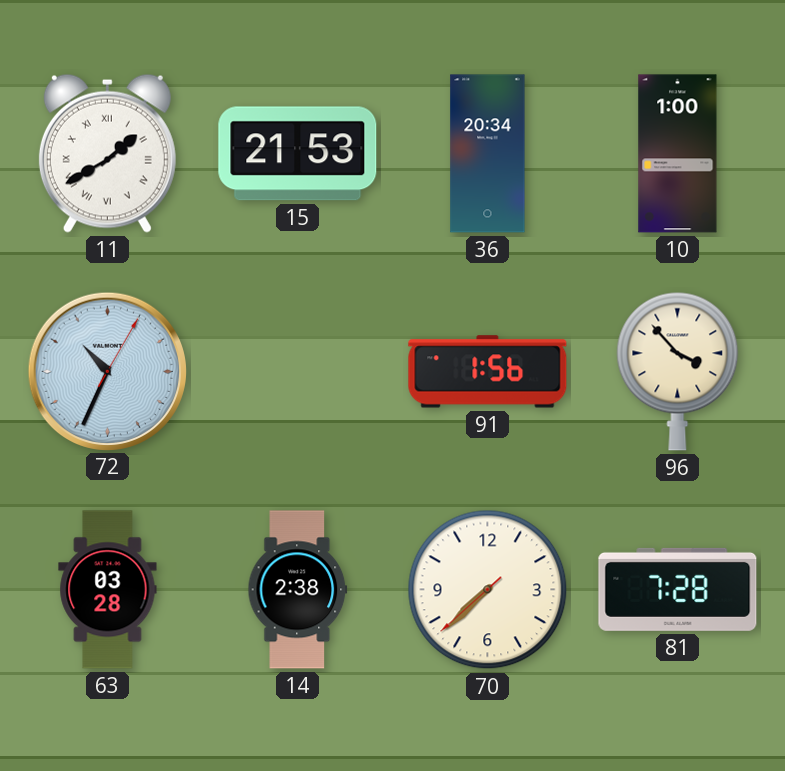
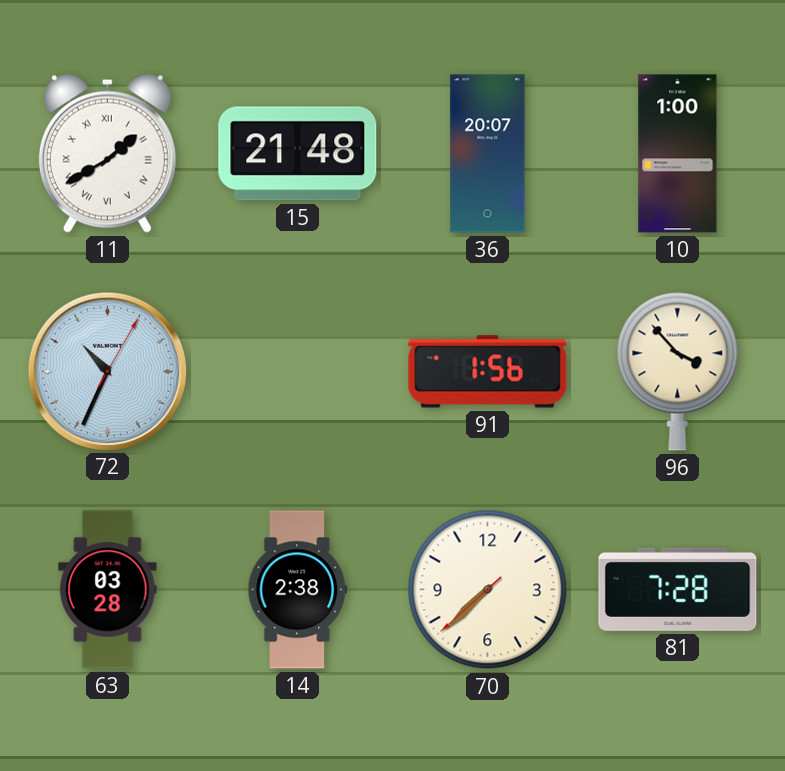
15: 21:53 -> 21:48
36: 20:34 -> 20:07
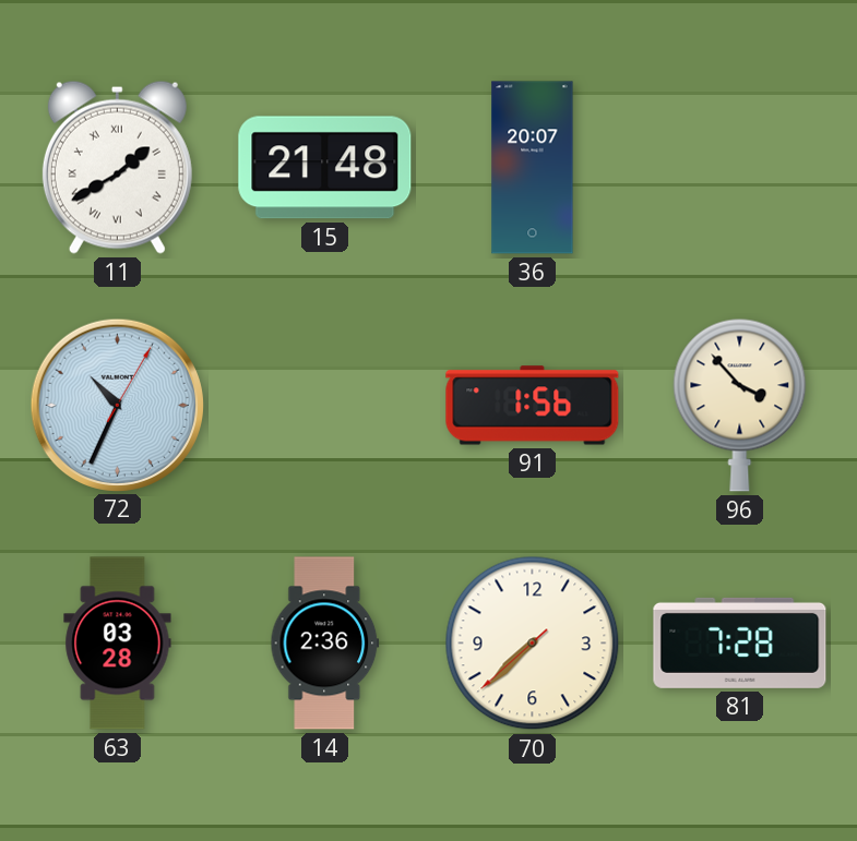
10: 1:00 -> none
14: 2:38 -> 2:36
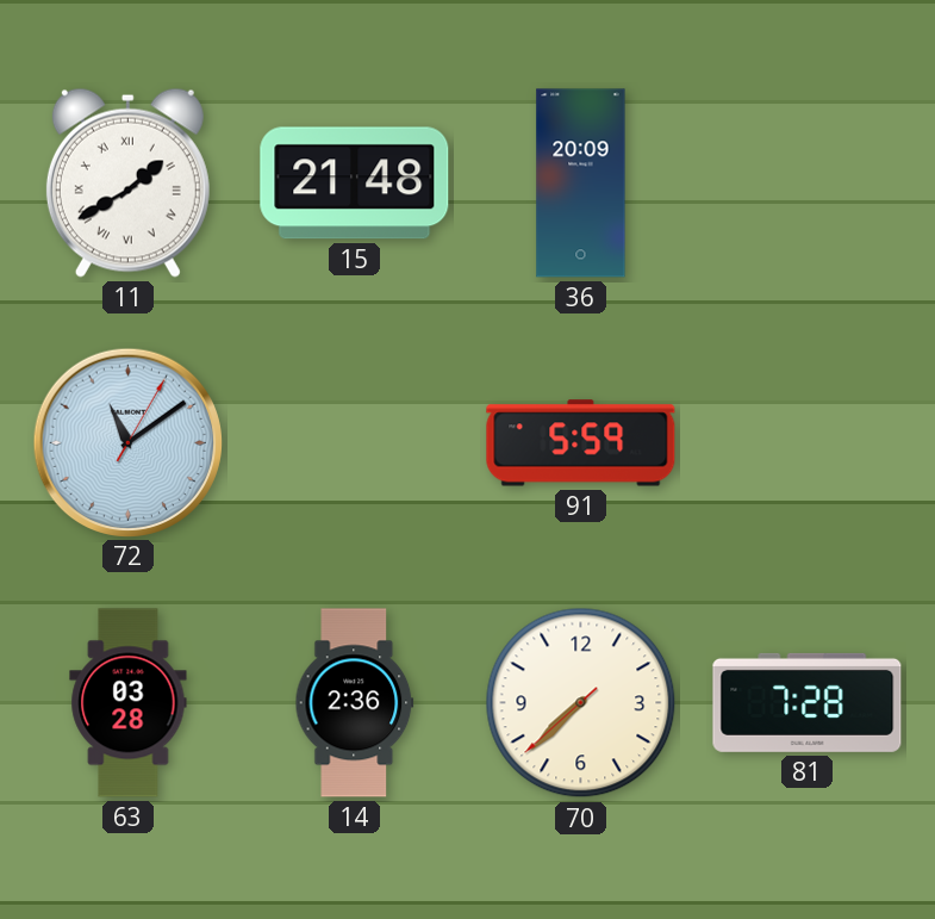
36: 20:07 -> 20:09
72: 10:34 -> 11:09
91: 1:56 -> 5:59
96: 3:53 -> none
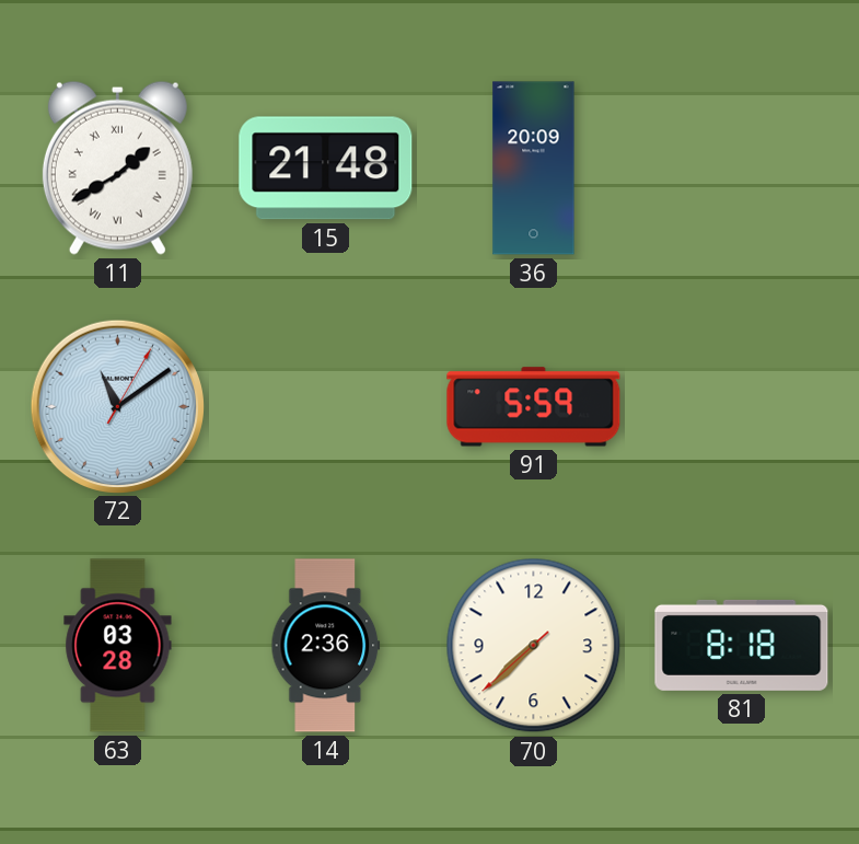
81: 7:28 -> 8:18
